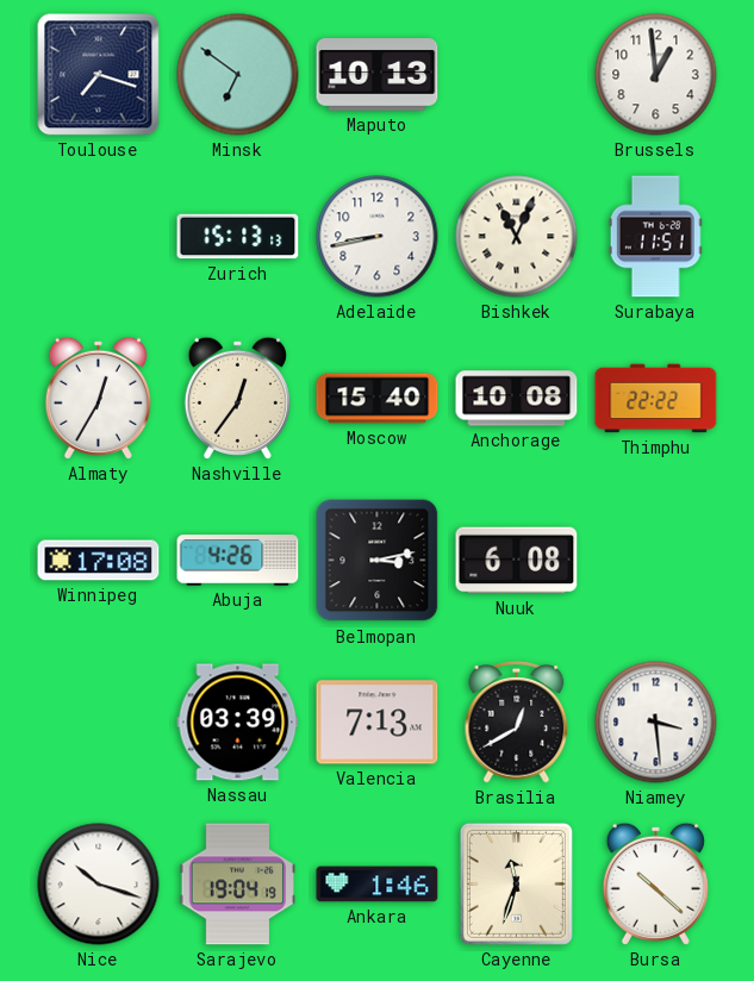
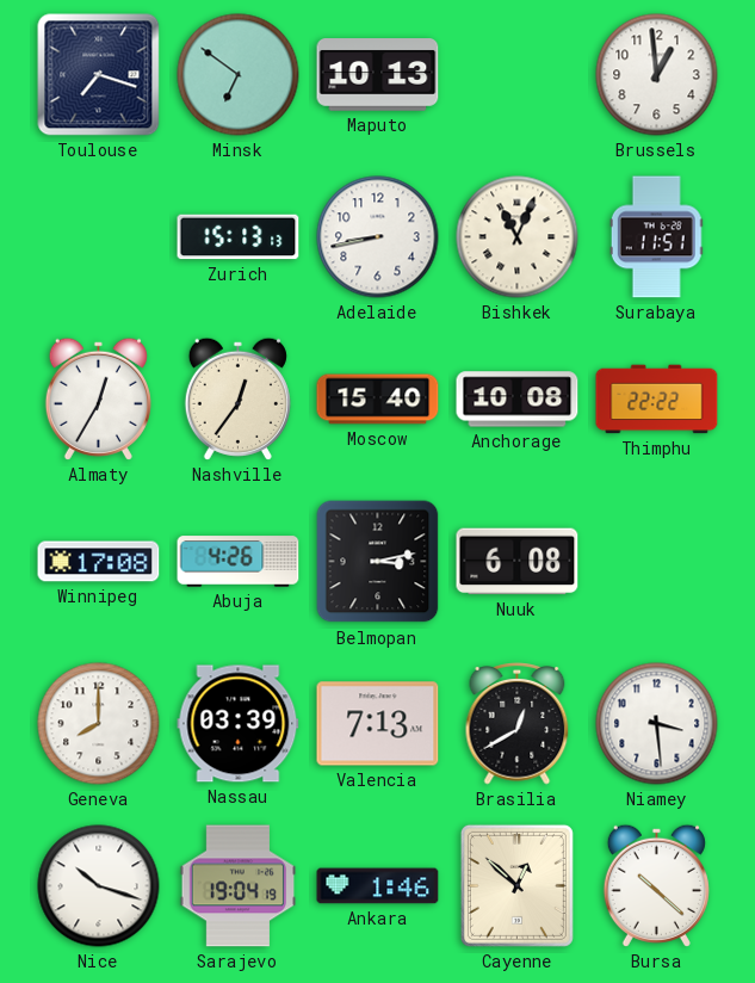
Geneva: none -> 8:00
Cayenne: 11:33 -> 12:52
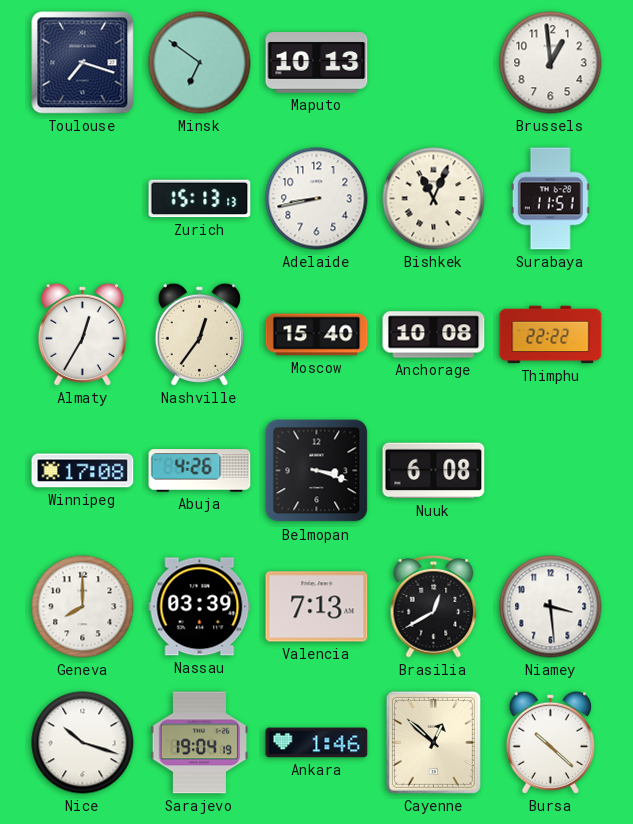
Belmopan: 3:13 -> 3:18
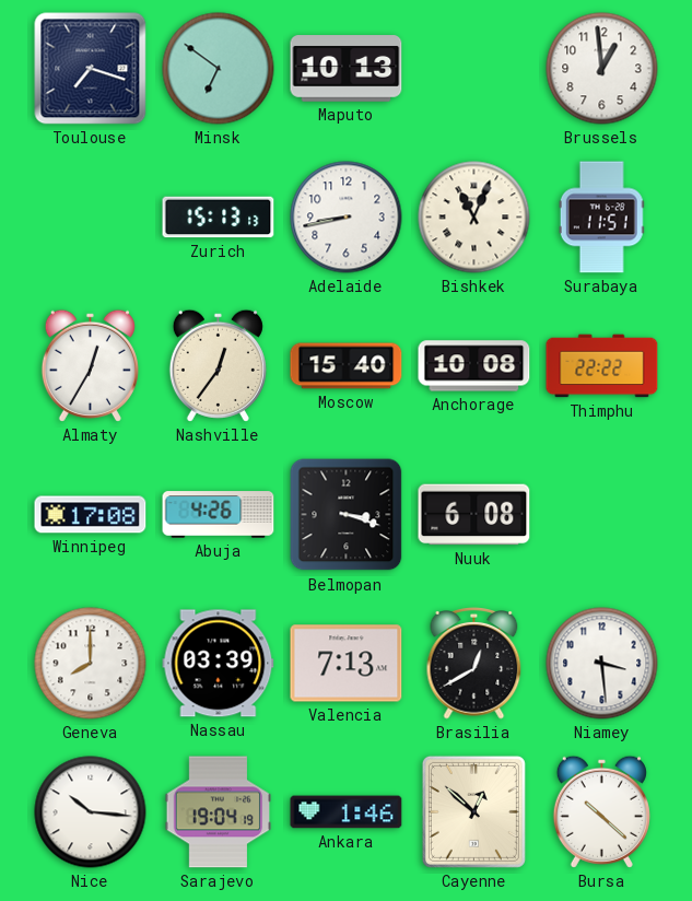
Nice: 10:18 -> 10:16
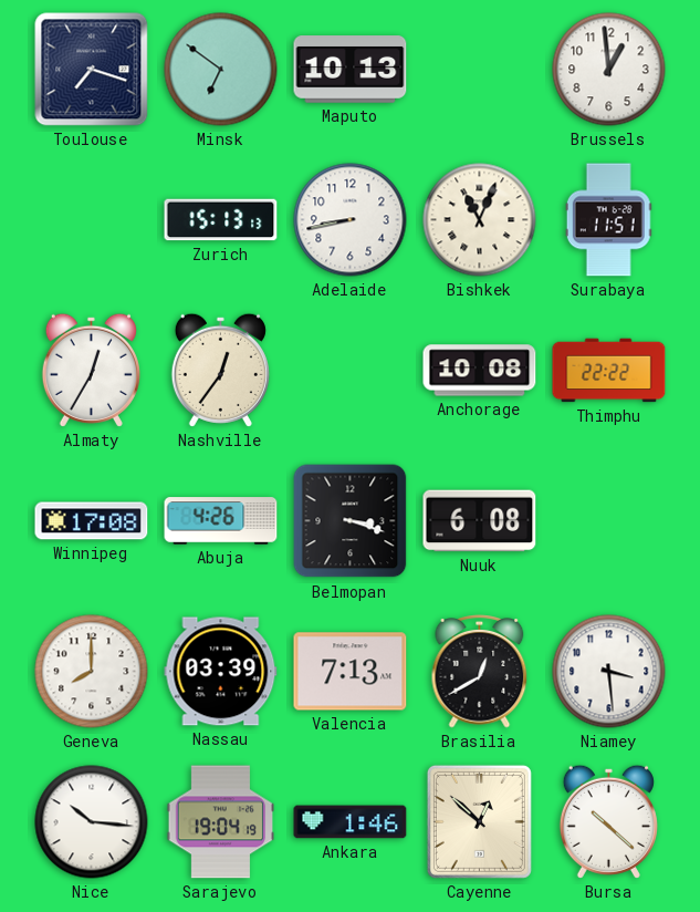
Moscow: 15:40 -> none
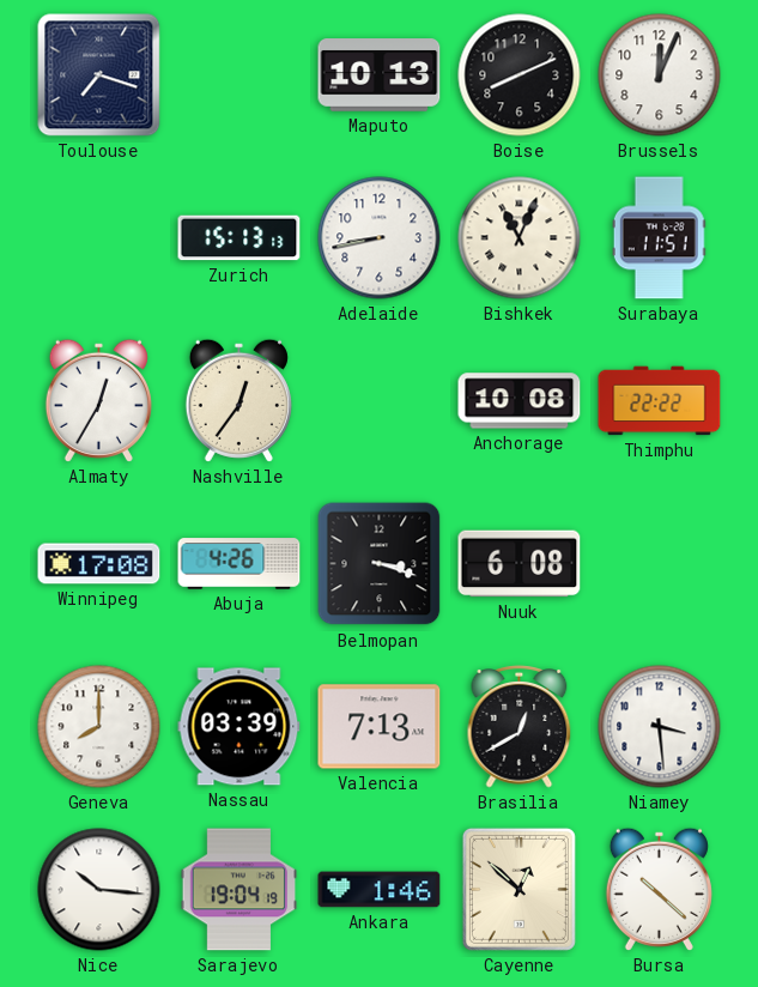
Minsk: 6:51 -> none
Boise: none -> 8:11
Brussels: 12:59 -> 12:04
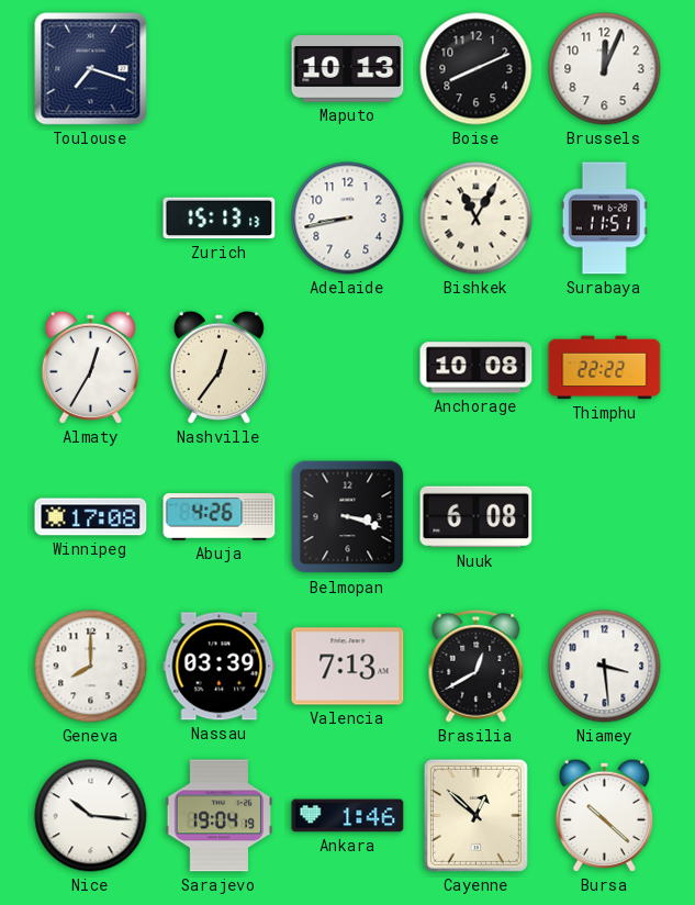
Bishkek: 11:04 -> 11:05
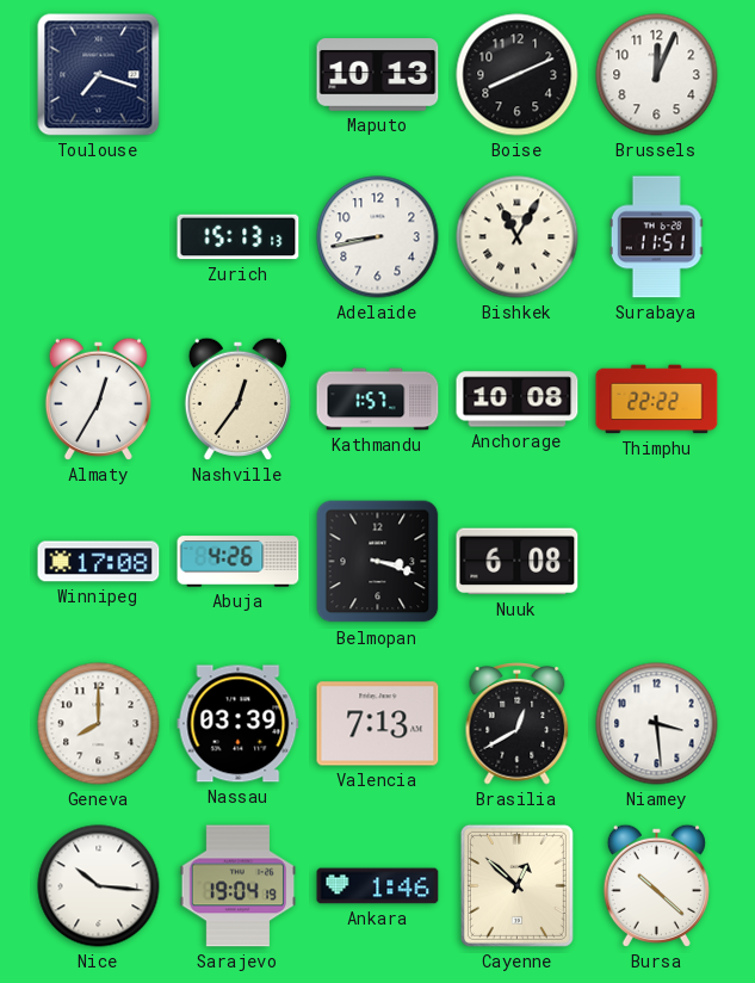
Kathmandu: none -> 1:57
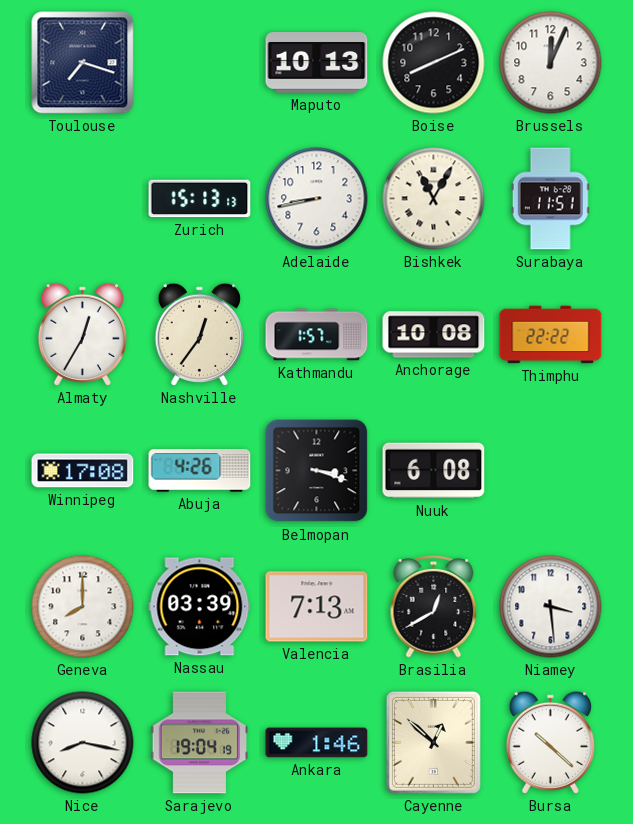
Nice: 10:16 -> 8:17
